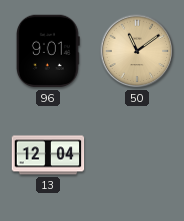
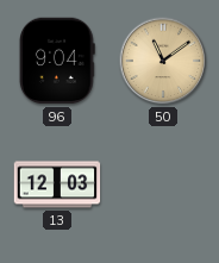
96: 9:01 -> 9:04
13: 12:04 -> 12:03
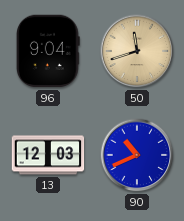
50: 11:09 -> 11:42
90: none -> 10:41
